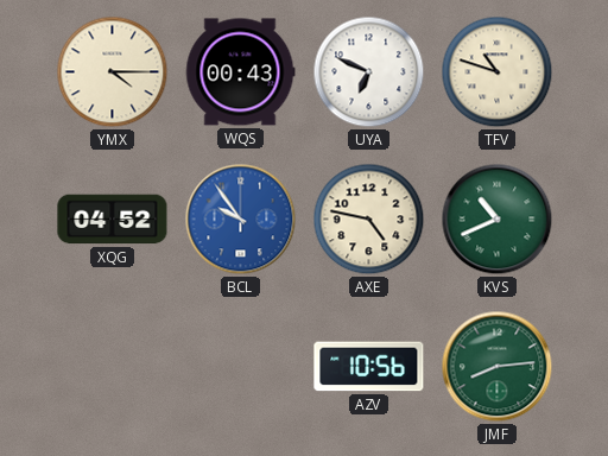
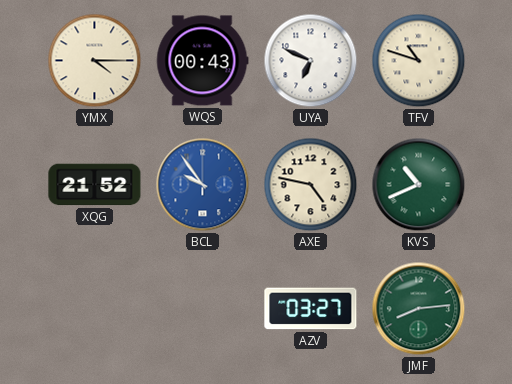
XQG: 04:52 -> 21:52
AZV: 10:56 -> 03:27
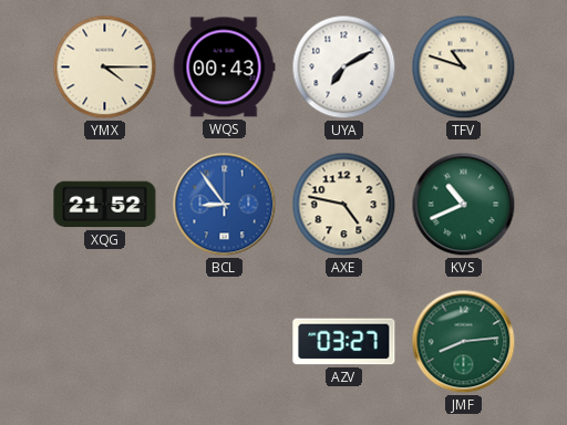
UYA: 6:49 -> 7:10
BCL: 9:54 -> 8:54
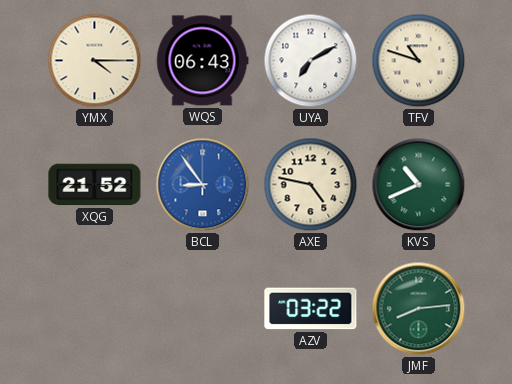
WQS: 00:43 -> 06:43
AZV: 03:27 -> 03:22
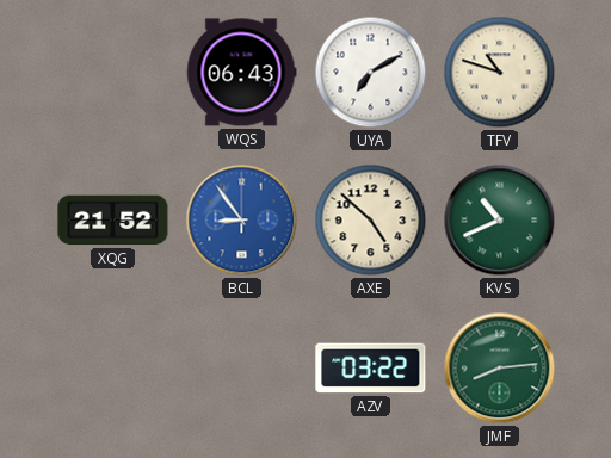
YMX: 4:15 -> none
AXE: 4:47 -> 4:52
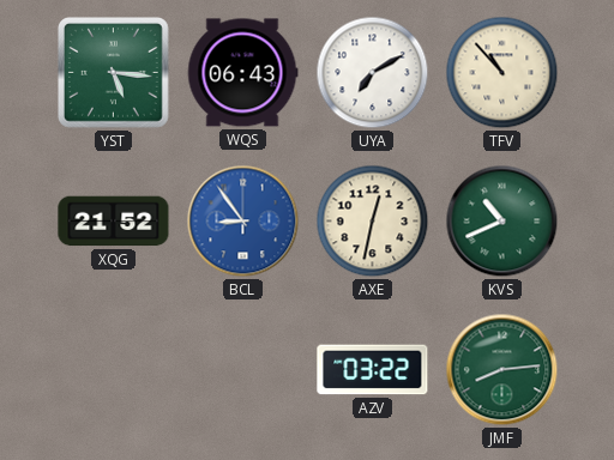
YST: none -> 5:16
TFV: 10:48 -> 10:53
AXE: 4:52 -> 12:32
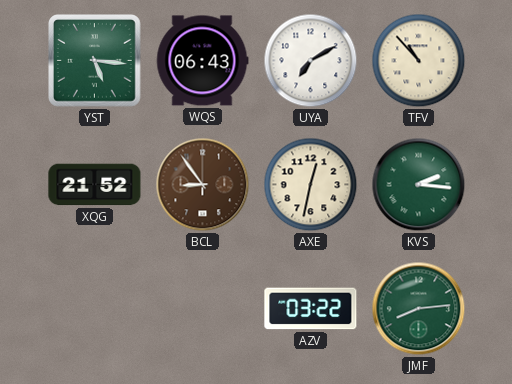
BCL dial: blue -> brown
KVS: 10:41 -> 2:16
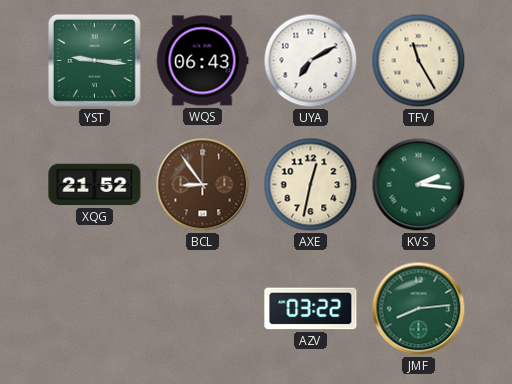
YST: 5:16 -> 9:16
TFV: 10:53 -> 11:25
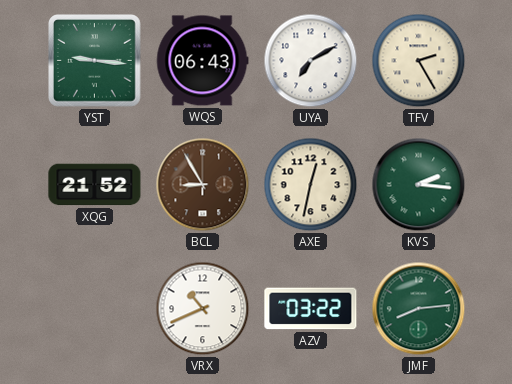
TFV: 11:25 -> 2:25
BCL: 8:54 -> 8:55
VRX: none -> 10:41
